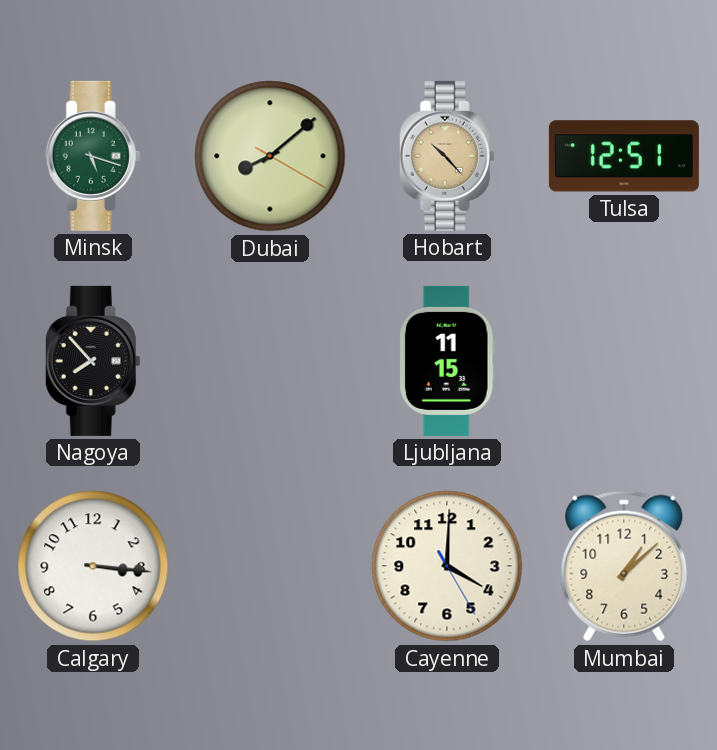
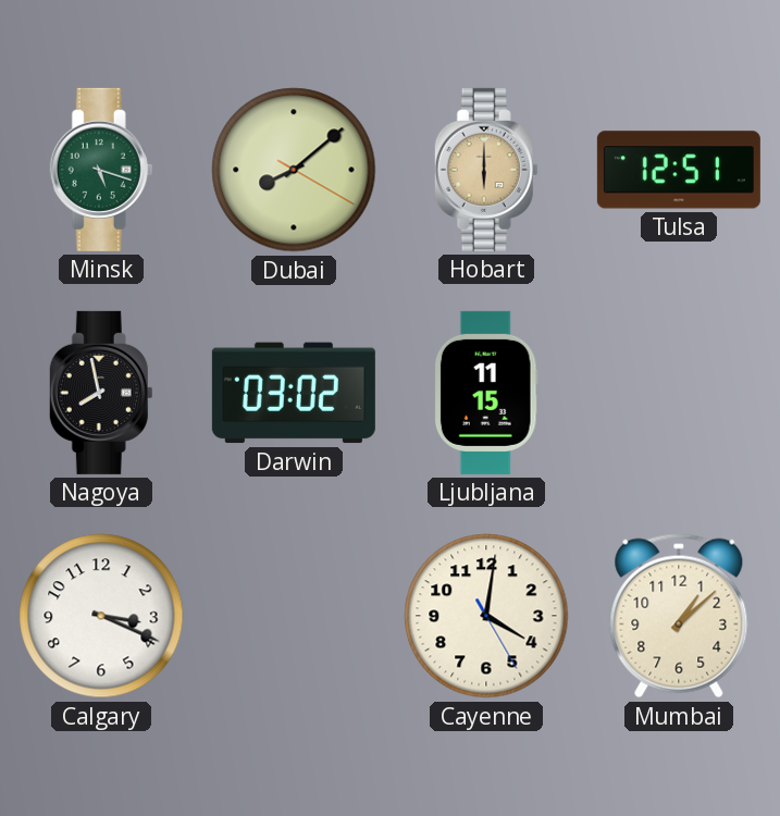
Hobart: 10:23 -> 6:00
Nagoya: 7:53 -> 7:58
Darwin: none -> 03:02
Calgary: 3:16 -> 3:19
Cayenne: 4:00 -> 4:01
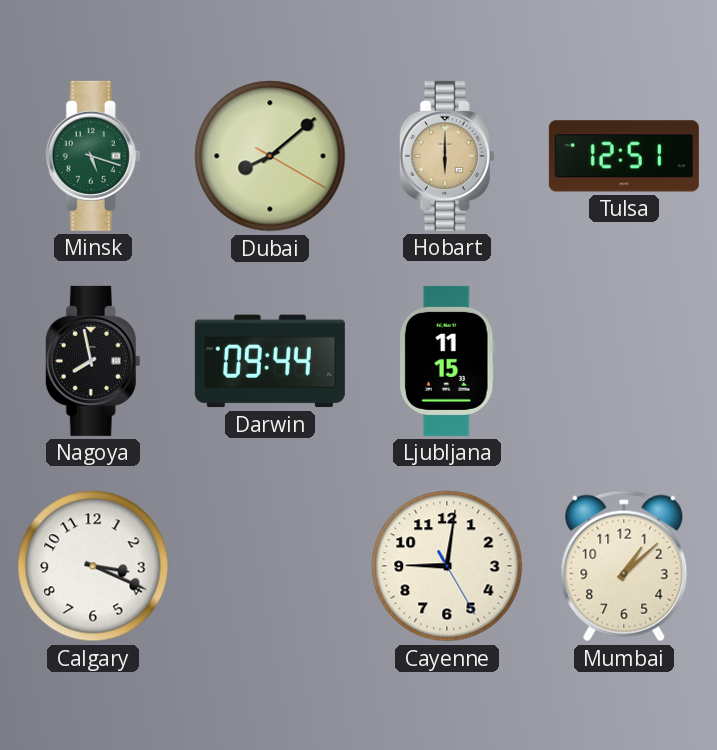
Darwin: 03:02 -> 09:44
Cayenne: 4:01 -> 9:01
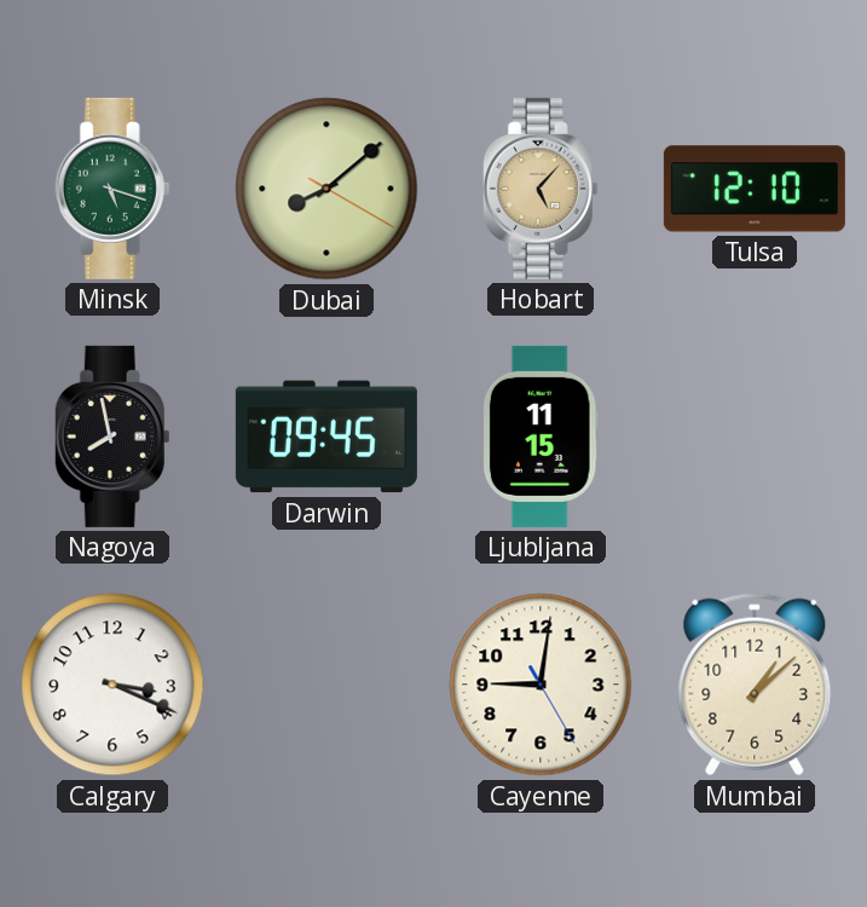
Hobart: 6:00 -> 5:07
Tulsa: 12:51 -> 12:10
Darwin: 09:44 -> 09:45
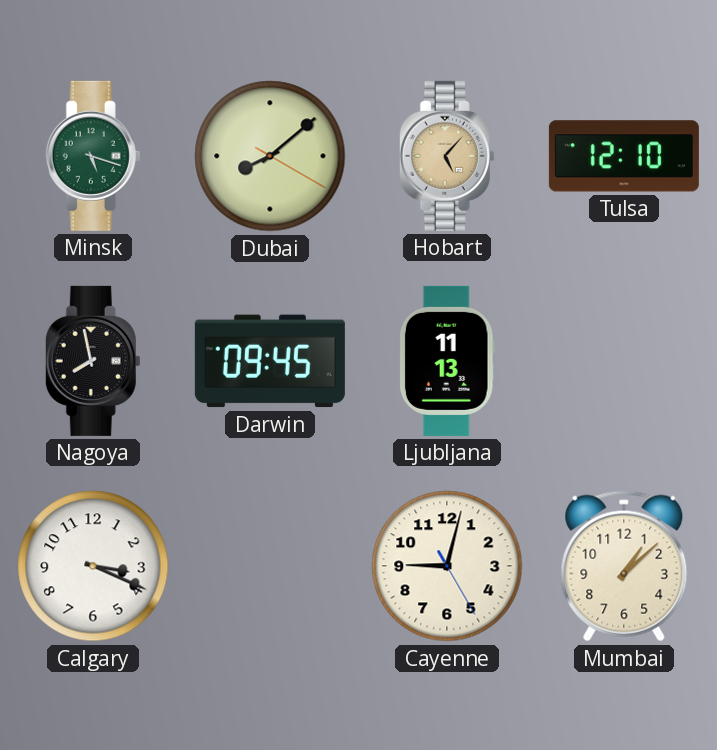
Ljubljana: 11:15 -> 11:13
Cayenne: 9:01 -> 9:02
